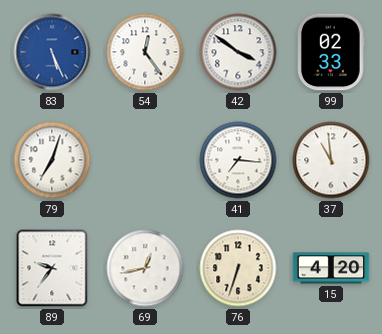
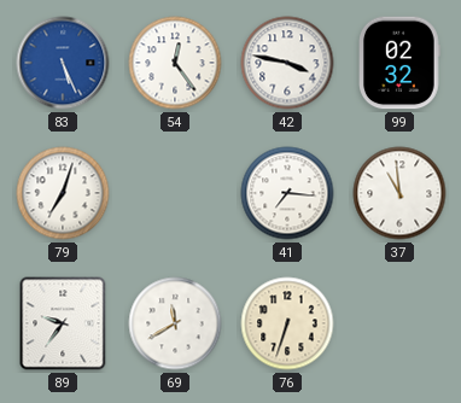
42: 3:51 -> 3:47
99: 02:33 -> 02:32
69: 12:43 -> 11:40
15: 4:20 -> none
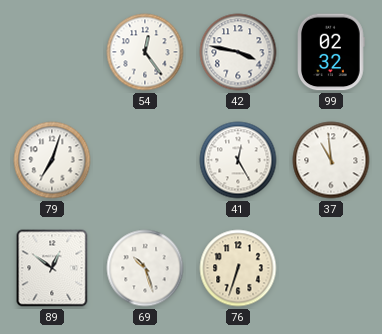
83: 5:26 -> none
41: 7:16 -> 12:25
89: 9:36 -> 12:51
69: 11:40 -> 10:27
